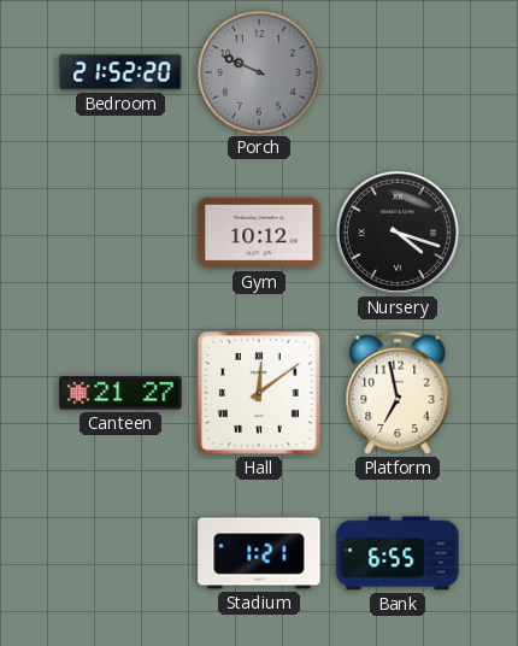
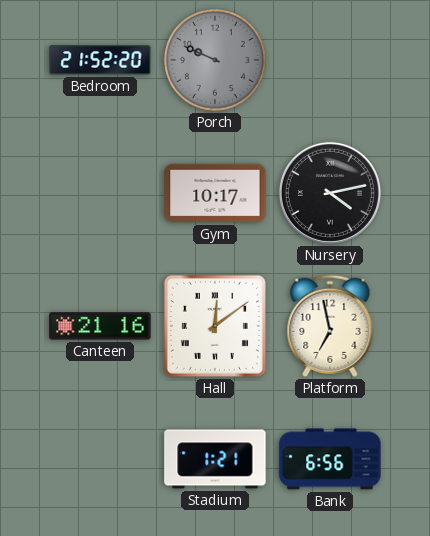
Gym: 10:12 -> 10:17
Nursery: 4:18 -> 4:13
Canteen: 21:27 -> 21:16
Bank: 6:55 -> 6:56
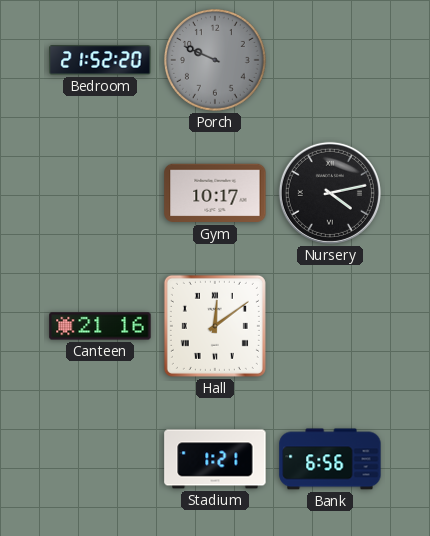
Platform: 6:58 -> none
